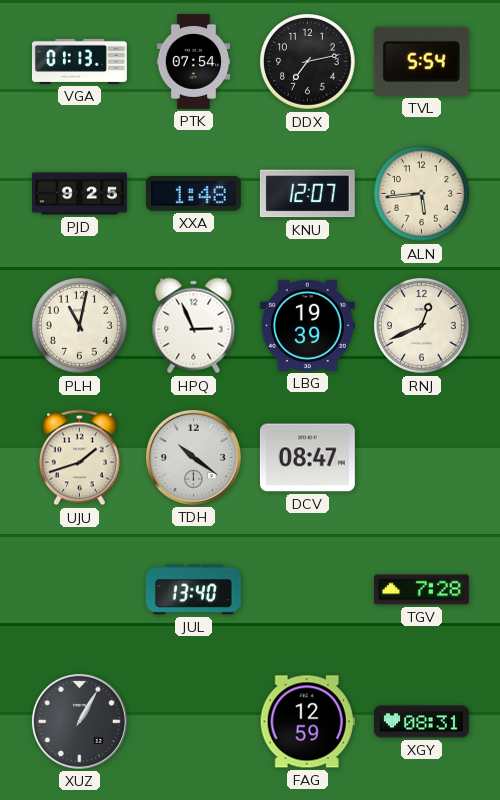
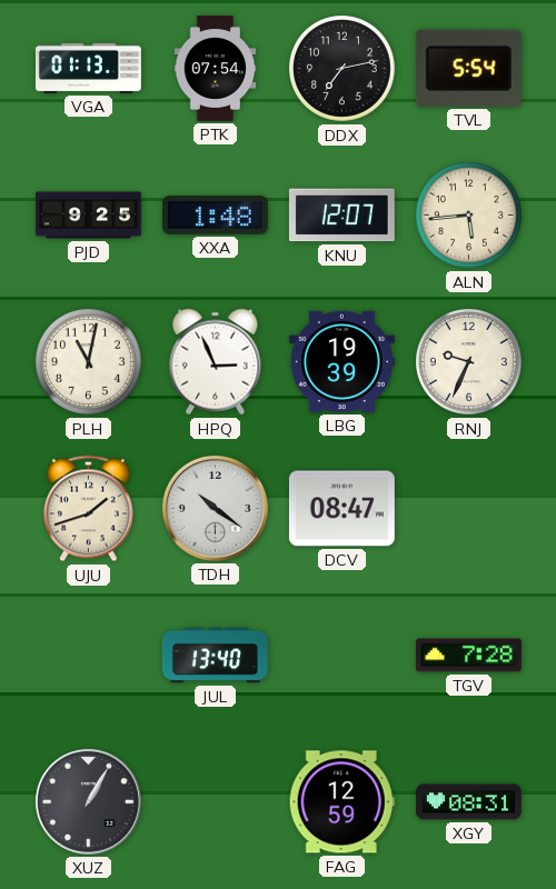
RNJ: 12:41 -> 9:34
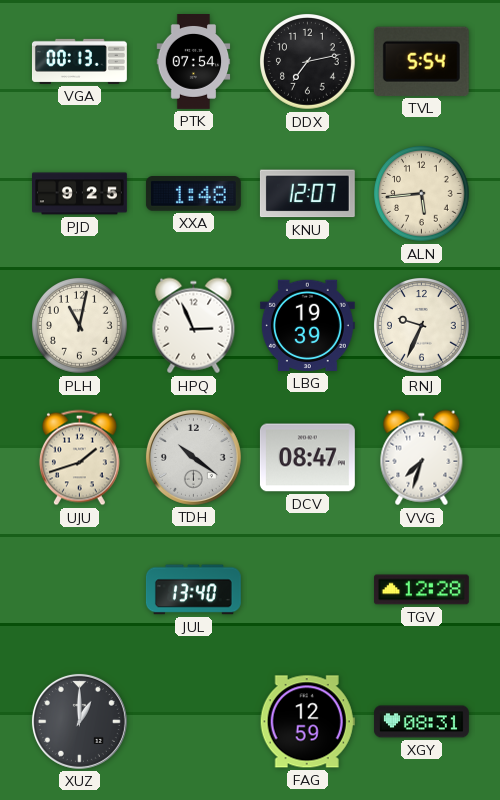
VGA: 01:13 -> 00:13
VVG: none -> 7:33
TGV: 7:28 -> 12:28
XUZ: 1:05 -> 1:00
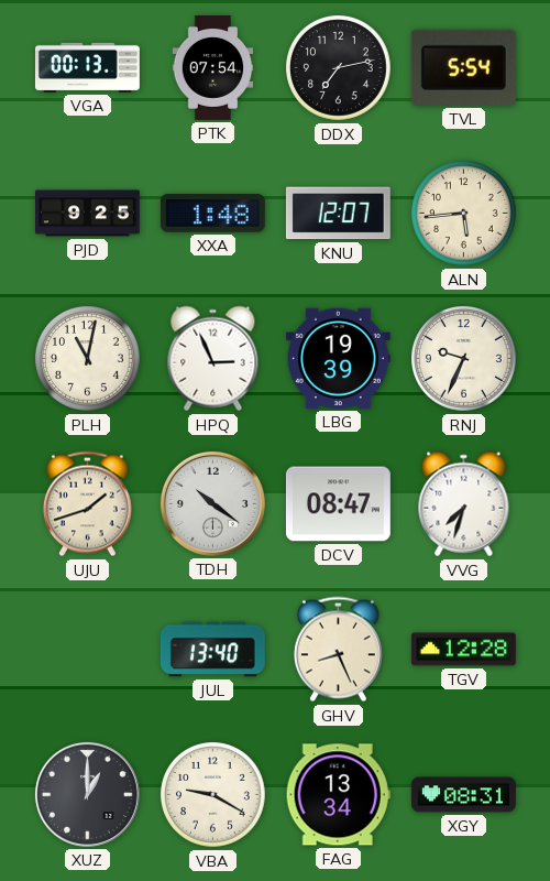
GHV: none -> 8:26
VBA: none -> 9:20
FAG: 12:59 -> 13:34
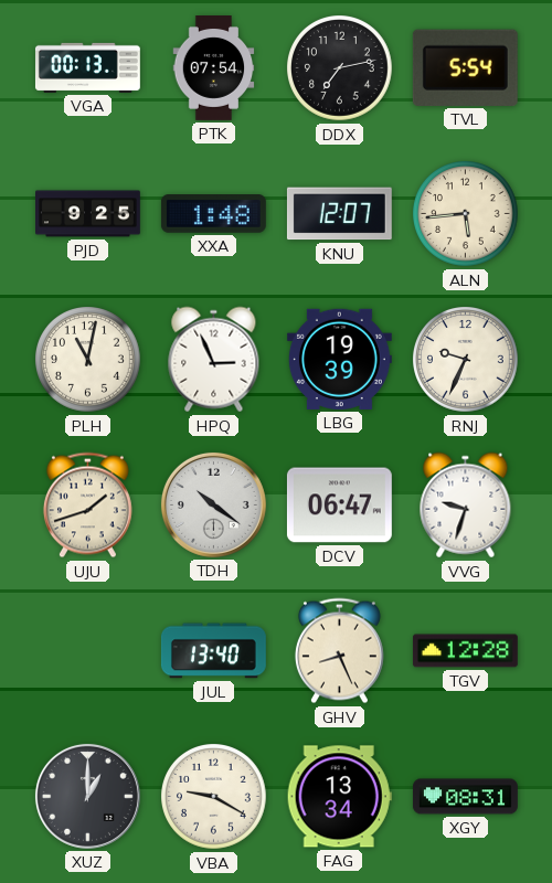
DCV: 08:47 -> 06:47
VVG: 7:33 -> 9:33
